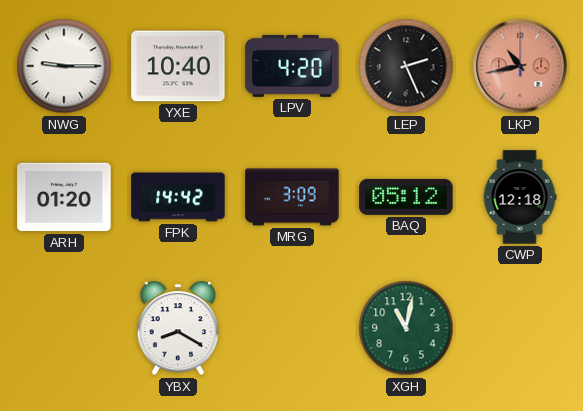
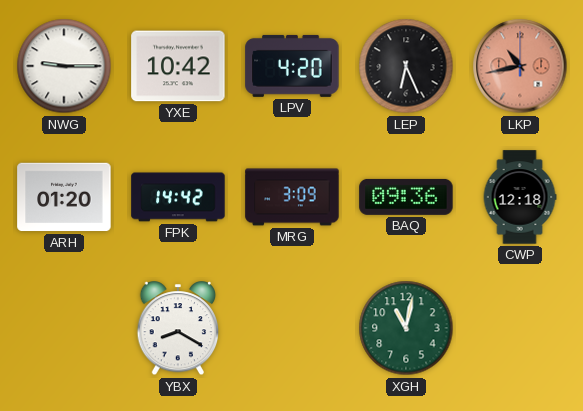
YXE: 10:40 -> 10:42
LEP: 2:26 -> 6:26
BAQ: 05:12 -> 09:36
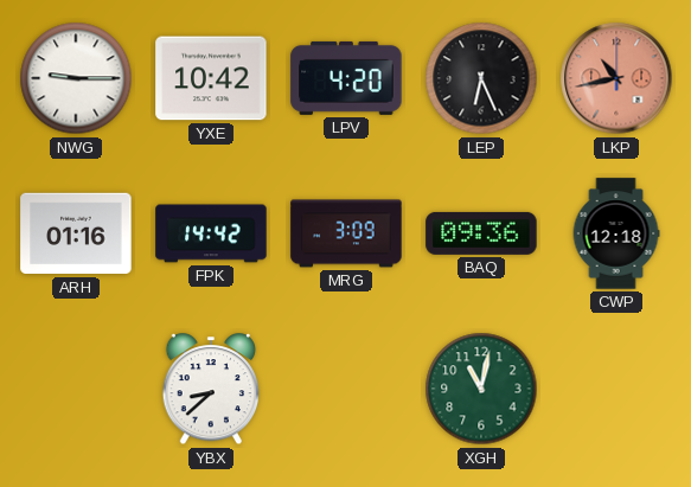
ARH: 01:20 -> 01:16
YBX: 8:20 -> 8:38
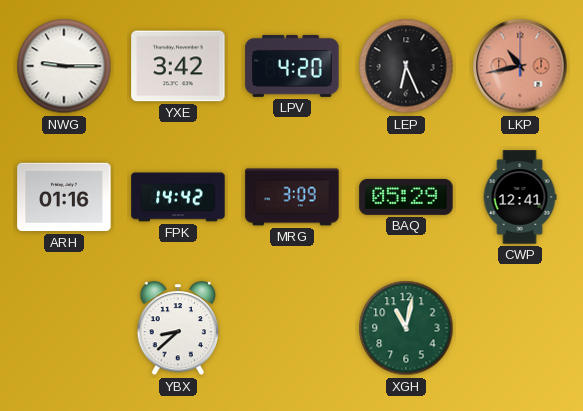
YXE: 10:42 -> 3:42
BAQ: 09:36 -> 05:29
CWP: 12:18 -> 12:41
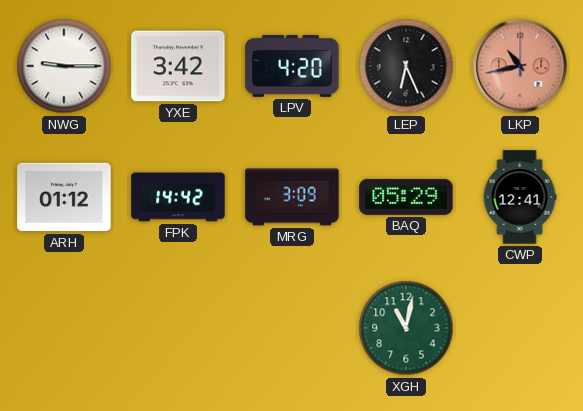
ARH: 01:16 -> 01:12
YBX: 8:38 -> none
